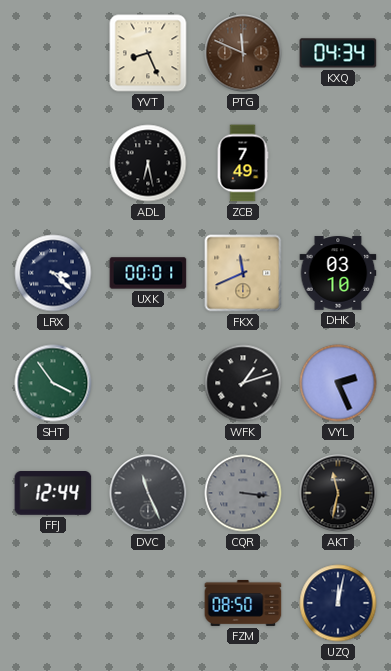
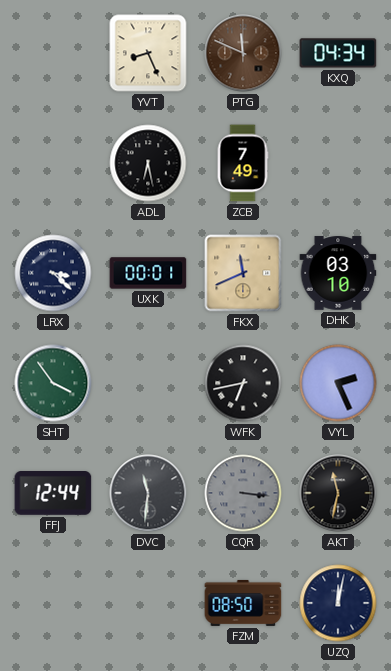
WFK: 1:12 -> 6:43
DVC: 11:26 -> 11:31
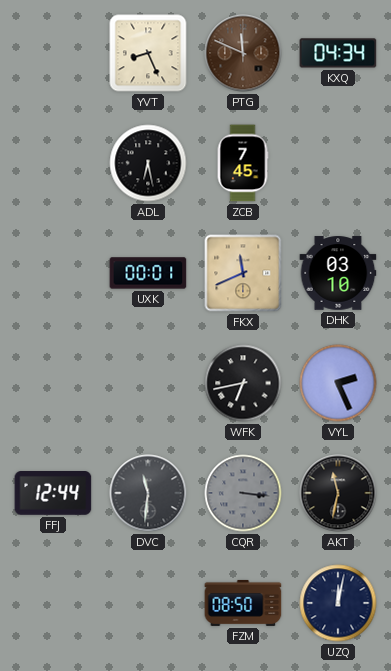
ZCB: 7:49 -> 7:45
LRX: 3:22 -> none
SHT: 3:54 -> none
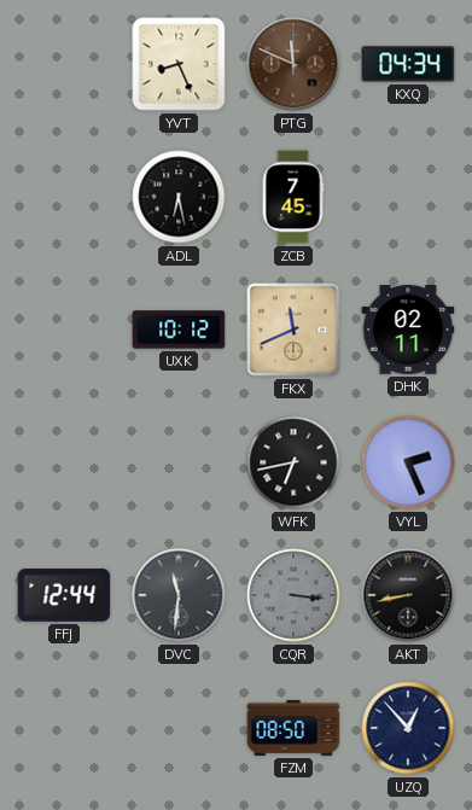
UXK: 00:01 -> 10:12
DHK: 03:10 -> 02:11
AKT: 11:32 -> 8:43
UZQ: 12:02 -> 12:53
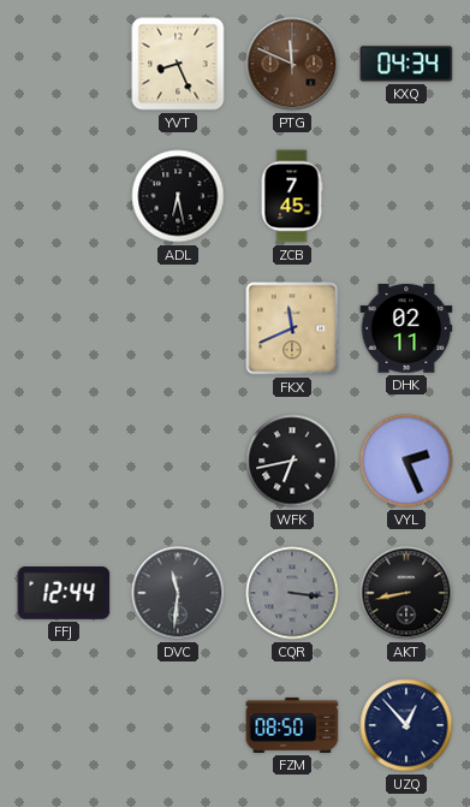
UXK: 10:12 -> none
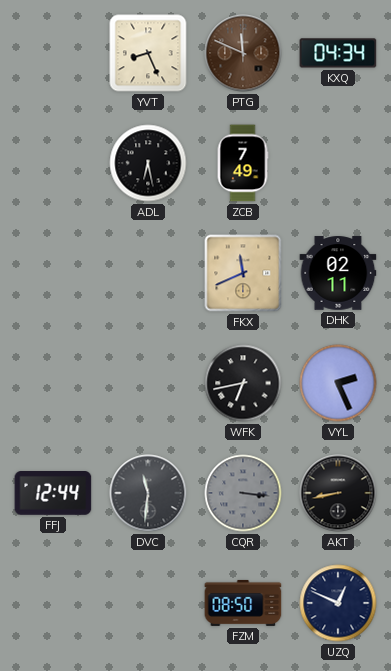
ZCB: 7:45 -> 7:49
UZQ: 12:53 -> 12:49
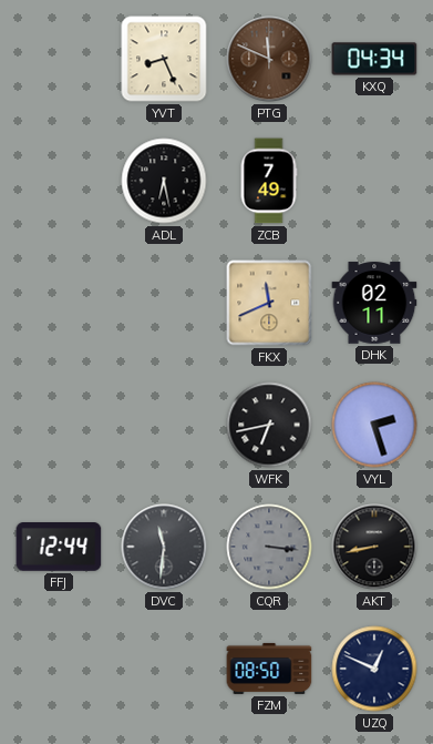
VYL: 2:26 -> 2:27
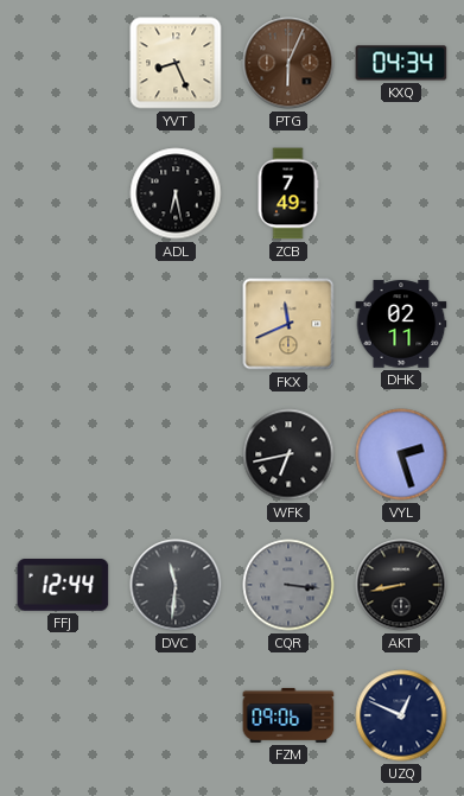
PTG: 11:49 -> 6:04
FZM: 08:50 -> 09:06
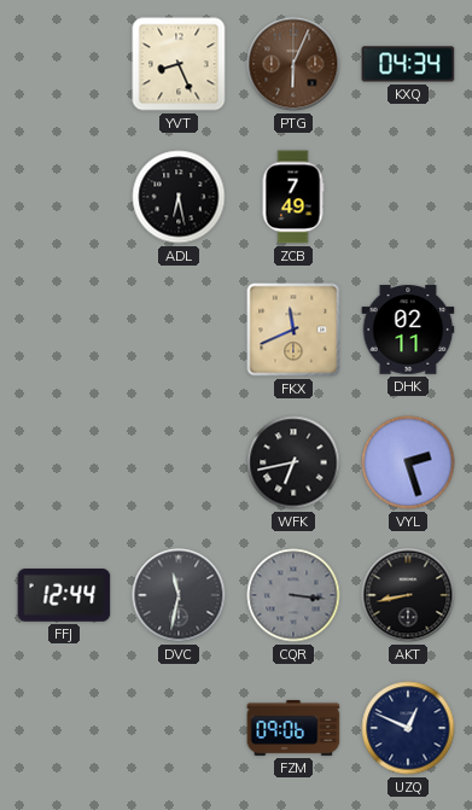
DVC: 11:31 -> 11:32
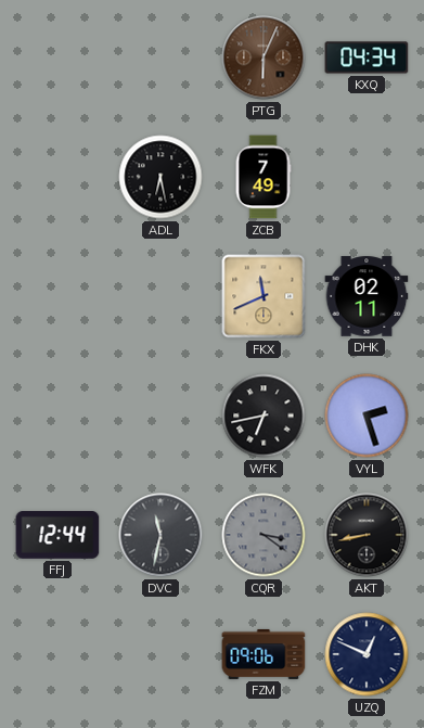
YVT: 8:26 -> none
CQR: 3:16 -> 3:21
